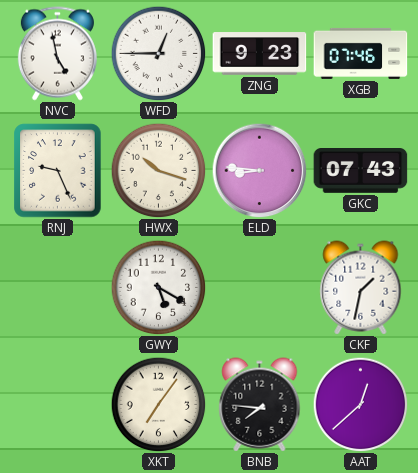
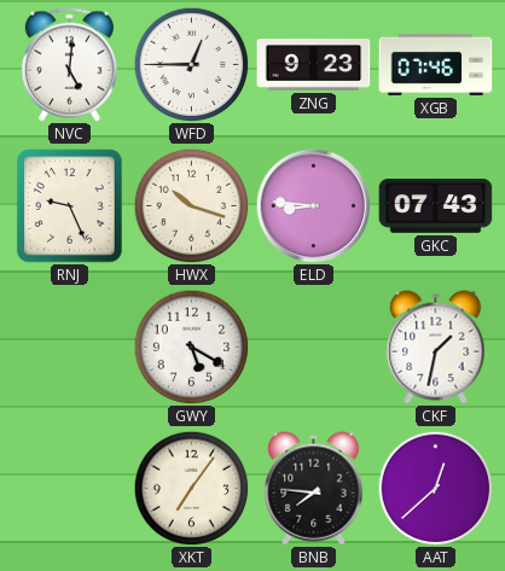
NVC: 4:58 -> 5:01
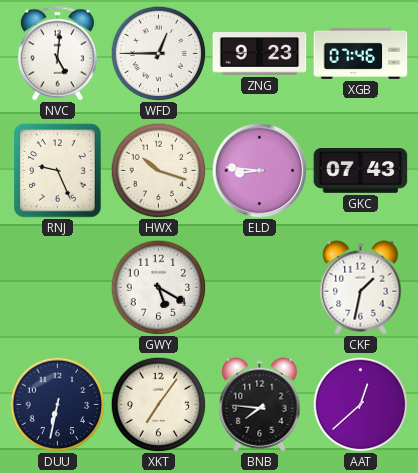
DUU: none -> 6:32
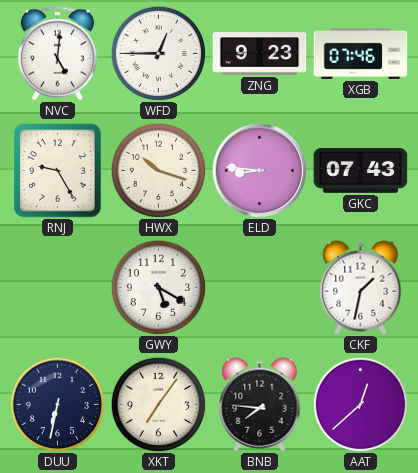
RNJ: 9:26 -> 9:25
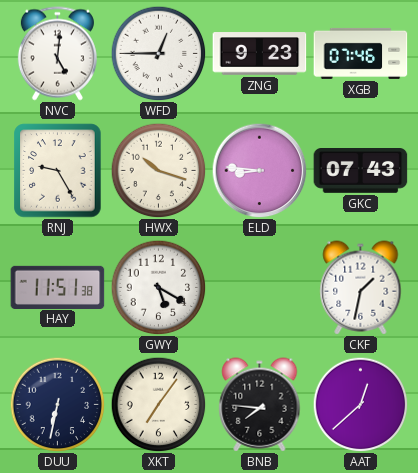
HAY: none -> 11:51
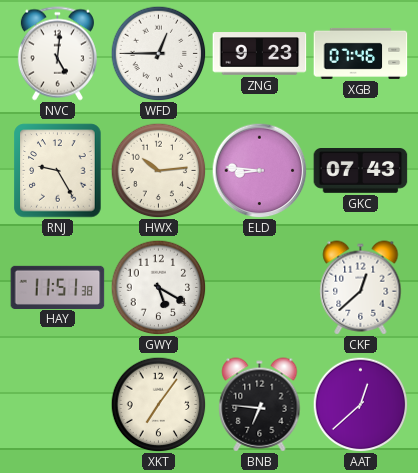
HWX: 10:18 -> 10:14
CKF: 1:32 -> 12:38
DUU: 6:32 -> none
BNB: 7:46 -> 6:46
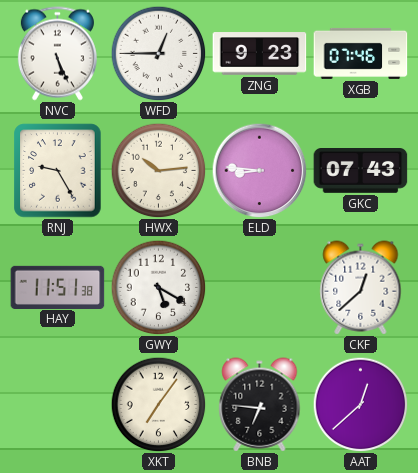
NVC: 5:01 -> 5:26
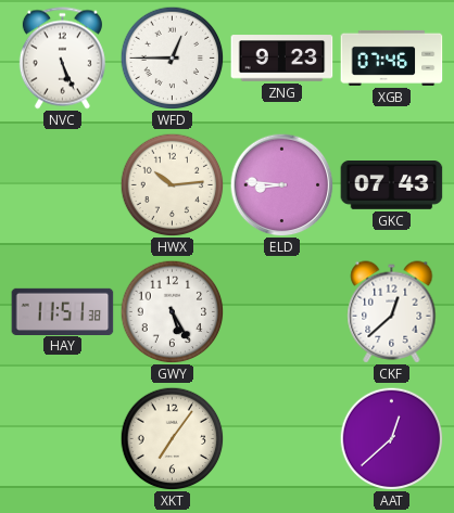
RNJ: 9:25 -> none
GWY: 5:20 -> 5:25
BNB: 6:46 -> none
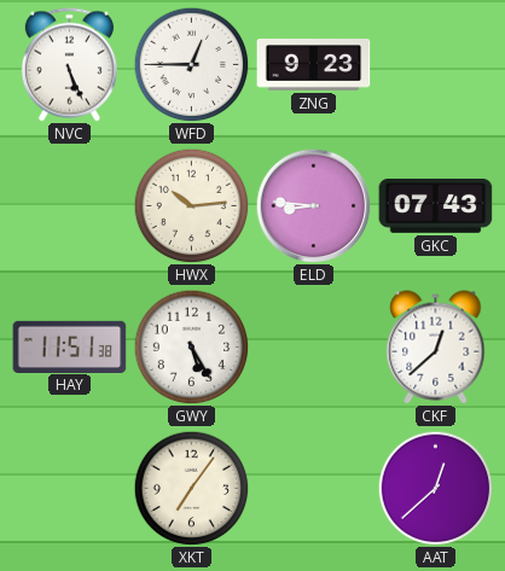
XGB: 07:46 -> none
